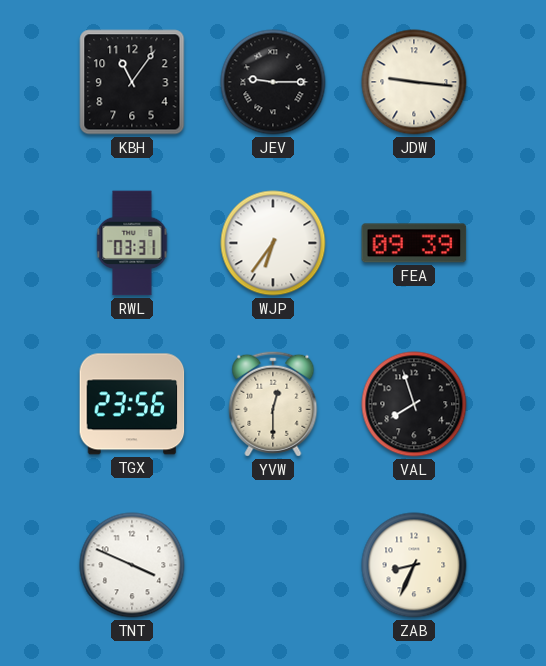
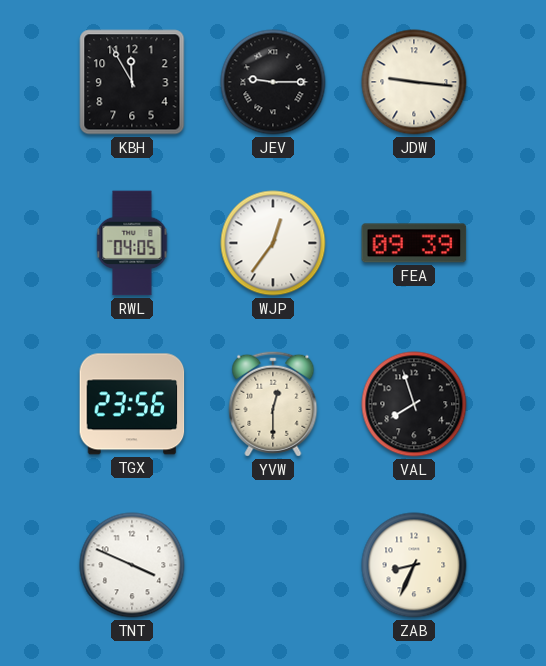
KBH: 11:06 -> 11:55
RWL: 03:31 -> 04:05
WJP: 6:36 -> 12:36
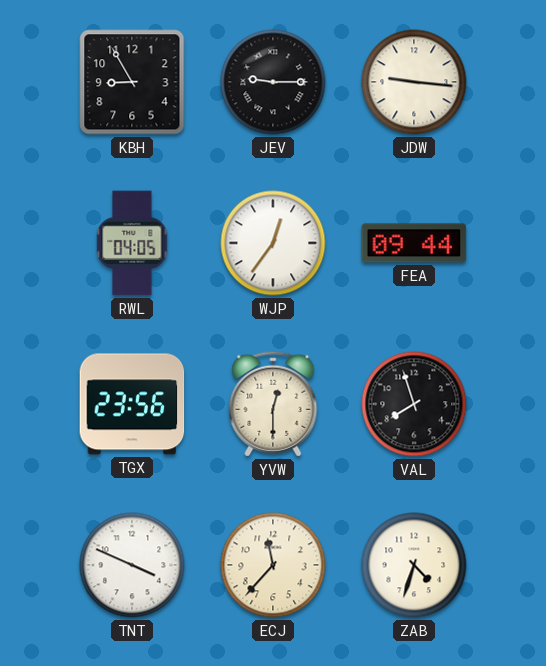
KBH: 11:55 -> 8:55
FEA: 09:39 -> 09:44
ECJ: none -> 11:37
ZAB: 8:34 -> 4:33
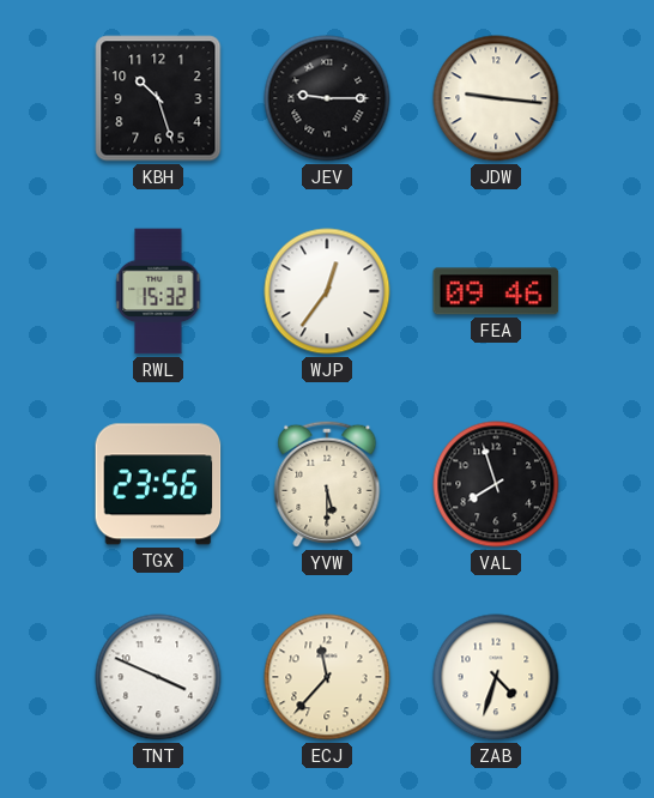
KBH: 8:55 -> 10:27
RWL: 04:05 -> 15:32
FEA: 09:44 -> 09:46
YVW: 12:30 -> 5:30
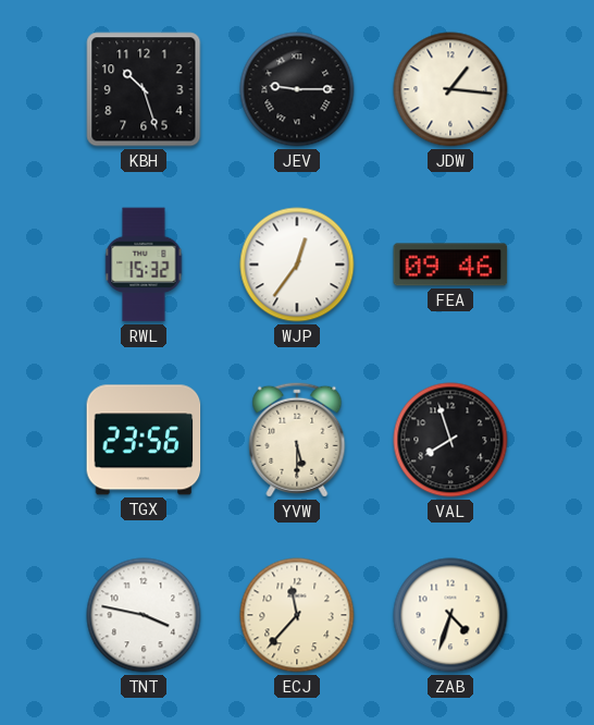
JDW: 9:16 -> 1:16
TNT: 3:49 -> 3:47
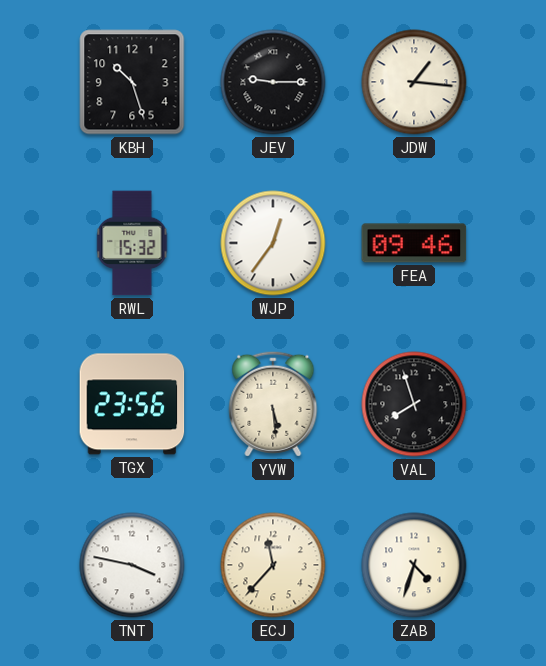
YVW: 5:30 -> 5:29
